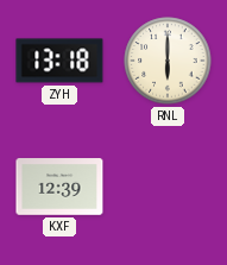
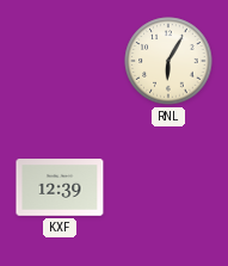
ZYH: 13:18 -> none
RNL: 6:00 -> 6:05
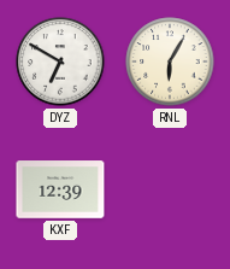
DYZ: none -> 6:50
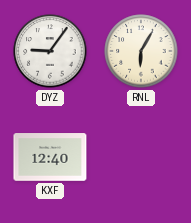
DYZ: 6:50 -> 9:06
KXF: 12:39 -> 12:40
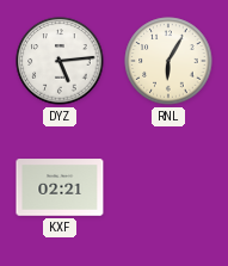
DYZ: 9:06 -> 5:14
KXF: 12:40 -> 02:21
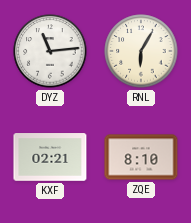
DYZ: 5:14 -> 11:14
ZQE: none -> 8:10
